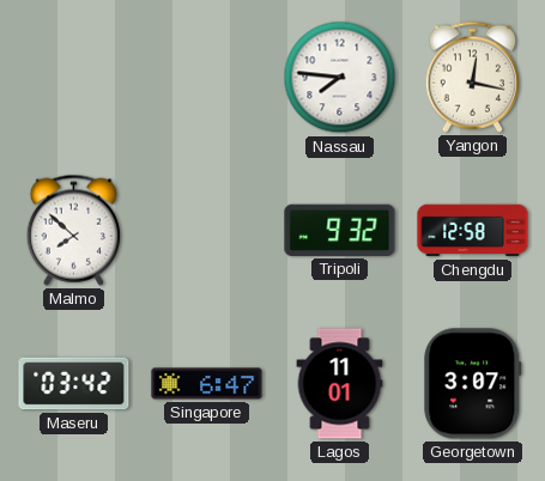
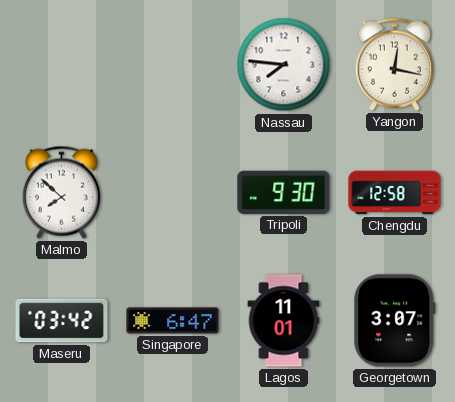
Tripoli: 9:32 -> 9:30
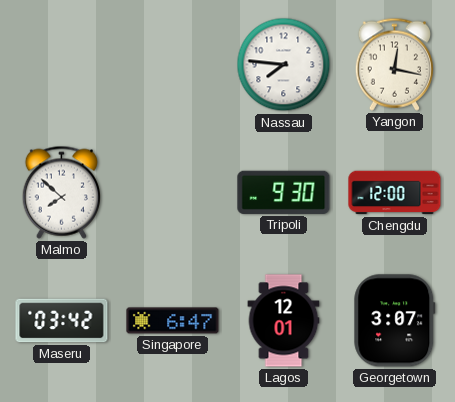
Chengdu: 12:58 -> 12:00
Lagos: 11:01 -> 12:01
